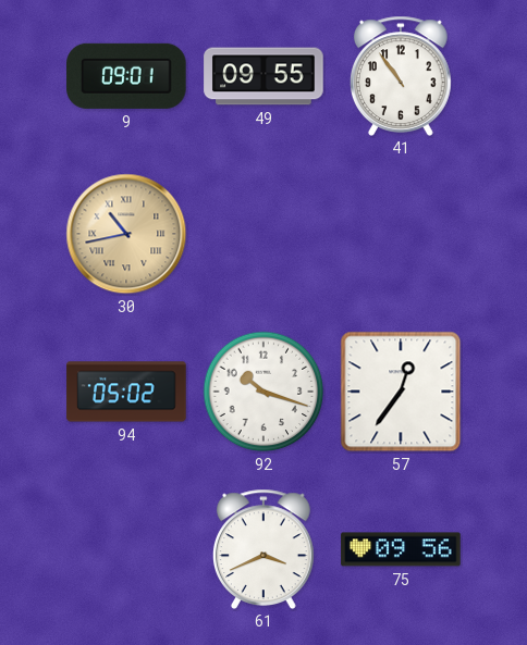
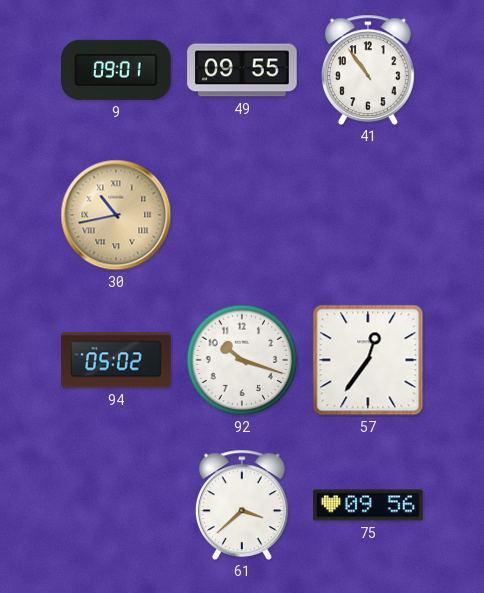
61: 3:41 -> 3:38
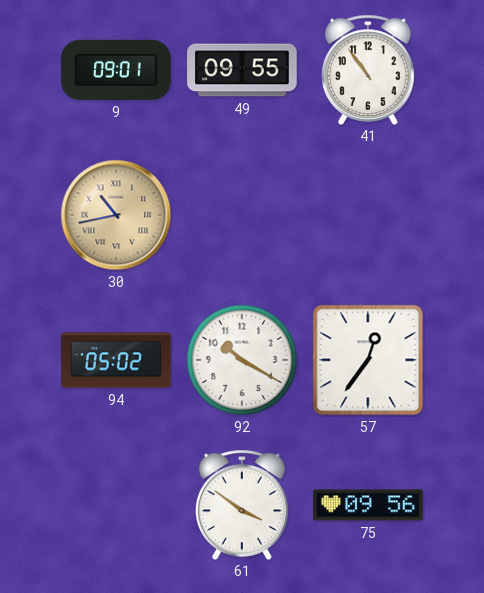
92: 10:18 -> 10:20
61: 3:38 -> 3:51
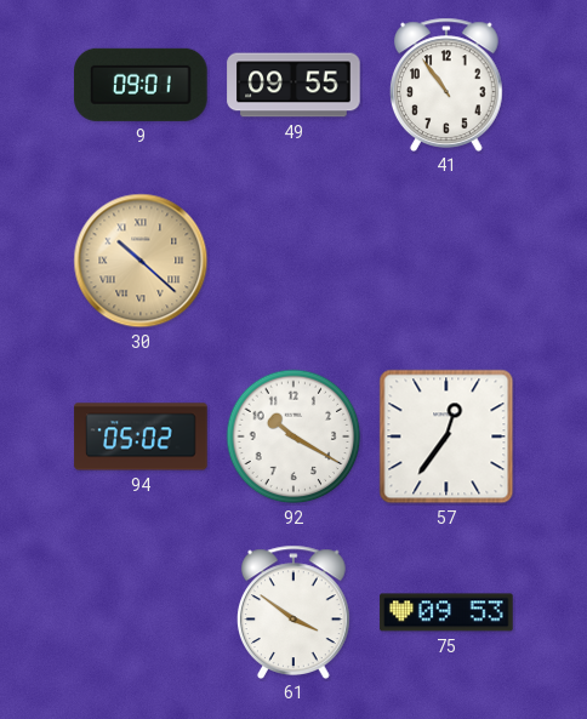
30: 10:43 -> 10:22
75: 09:56 -> 09:53
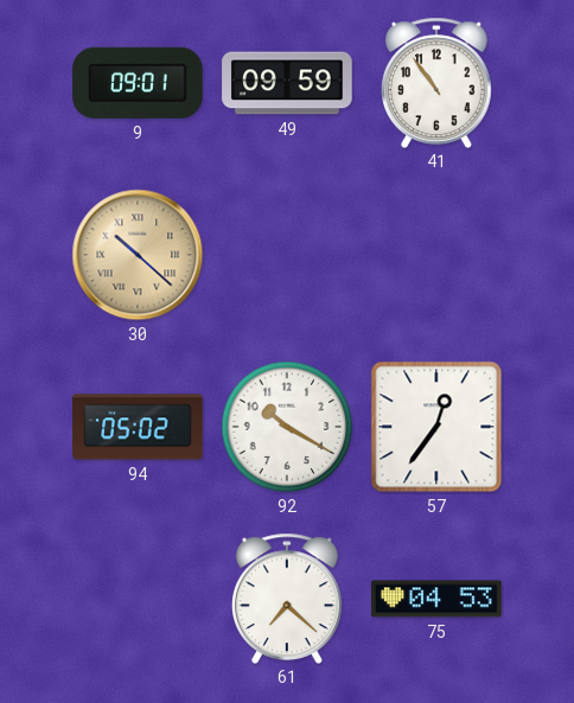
49: 09:55 -> 09:59
61: 3:51 -> 7:22
75: 09:53 -> 04:53
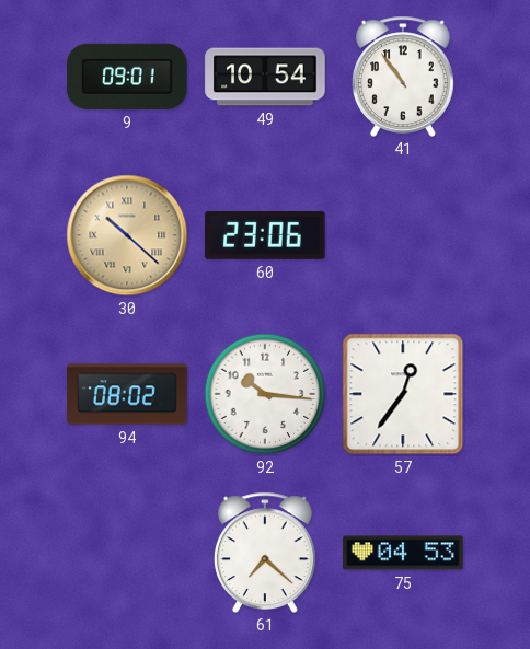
49: 09:59 -> 10:54
60: none -> 23:06
94: 05:02 -> 08:02
92: 10:20 -> 10:16
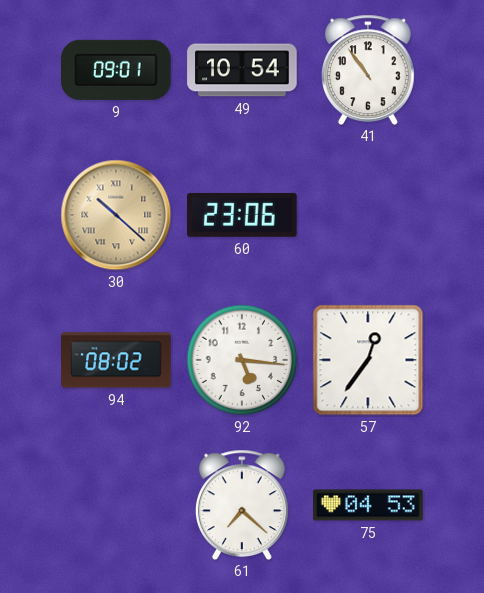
92: 10:16 -> 5:16
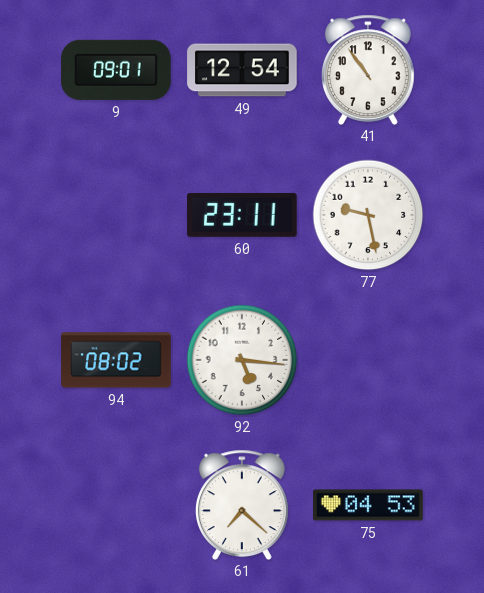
49: 10:54 -> 12:54
30: 10:22 -> none
60: 23:06 -> 23:11
77: none -> 9:28
57: 12:36 -> none
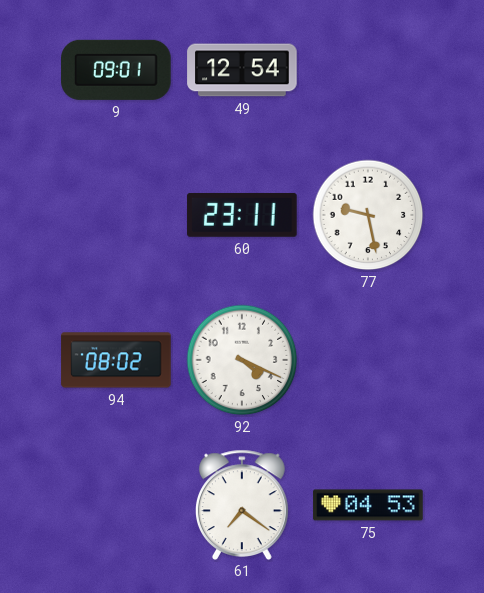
41: 10:54 -> none
92: 5:16 -> 4:19
61: 7:22 -> 7:21
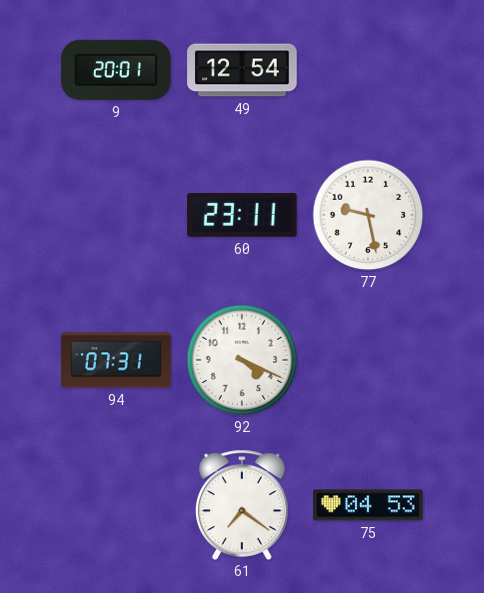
9: 09:01 -> 20:01
94: 08:02 -> 07:31
